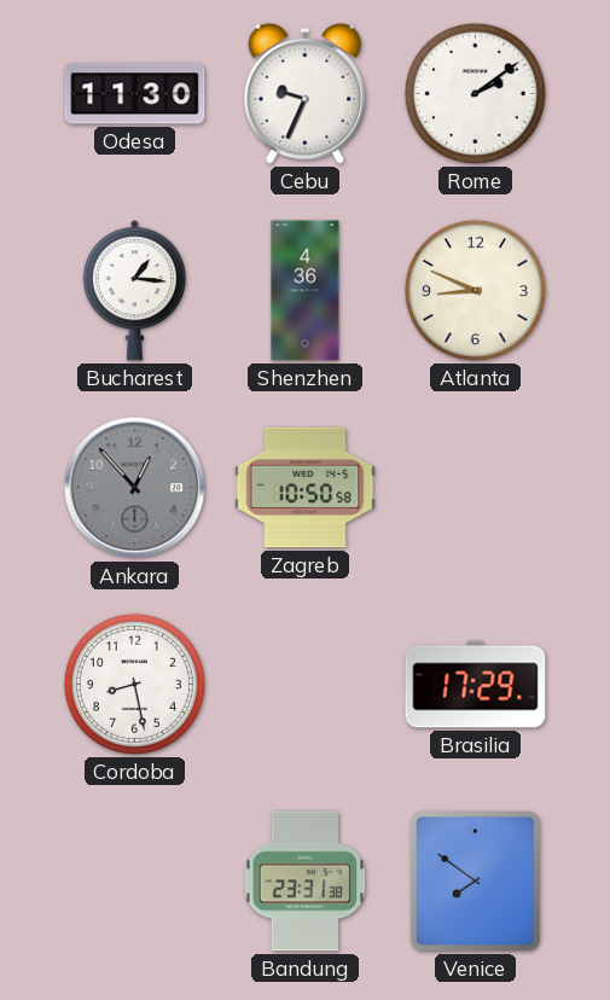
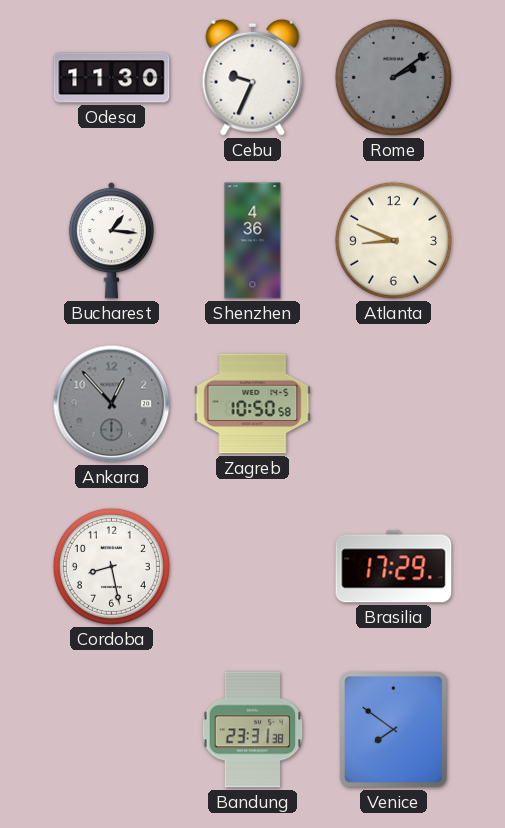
Rome dial: white -> grey
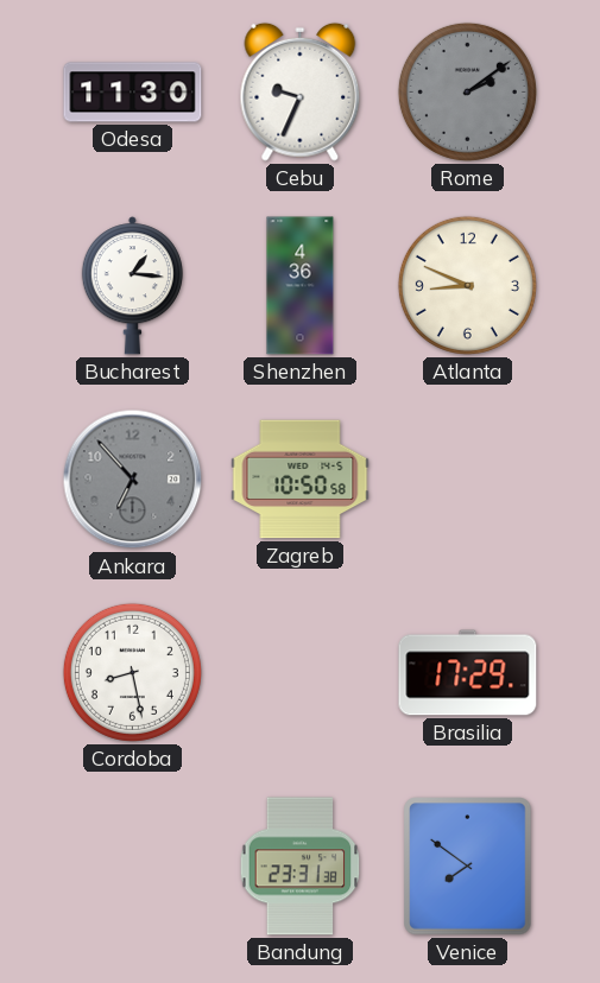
Ankara: 12:53 -> 6:53
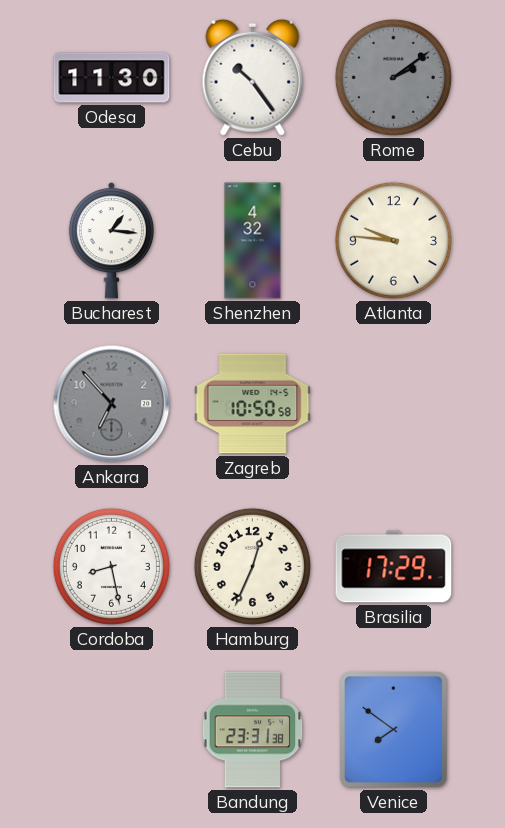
Cebu: 9:34 -> 10:24
Shenzhen: 4:36 -> 4:32
Atlanta: 8:49 -> 9:46
Hamburg: none -> 12:34
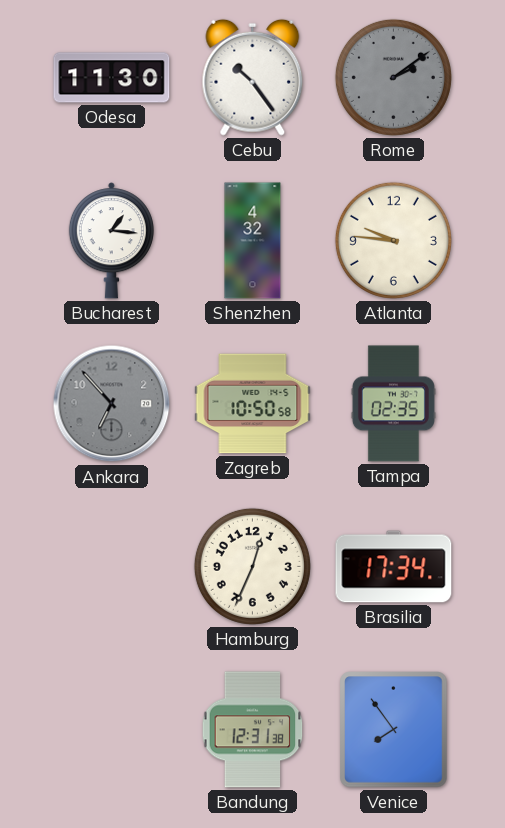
Tampa: none -> 02:35
Cordoba: 8:28 -> none
Brasilia: 17:29 -> 17:34
Bandung: 23:31 -> 12:31
Venice: 7:51 -> 7:54
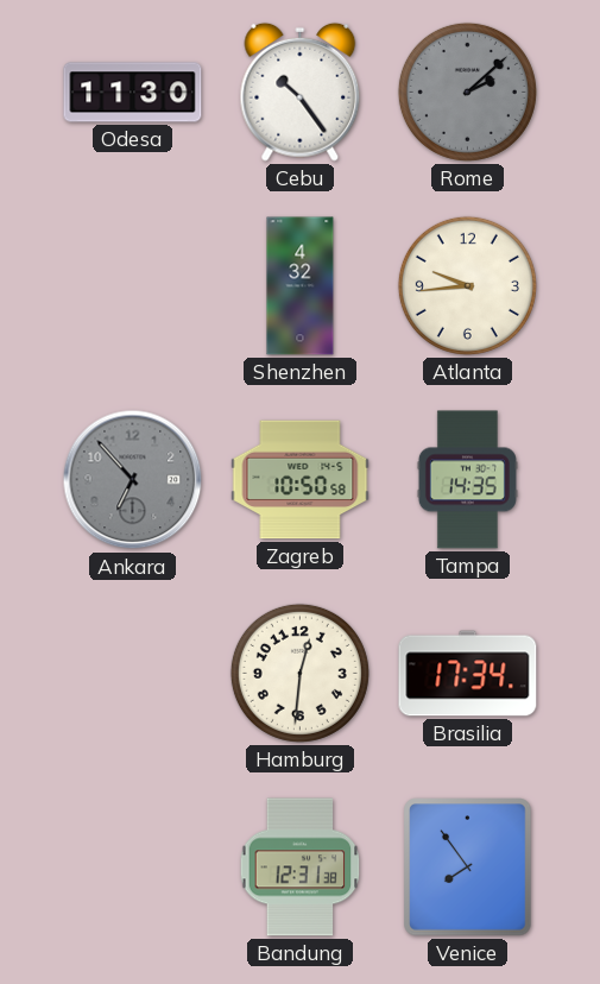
Rome: 2:09 -> 2:08
Bucharest: 1:16 -> none
Atlanta: 9:46 -> 9:44
Tampa: 02:35 -> 14:35
Hamburg: 12:34 -> 12:31
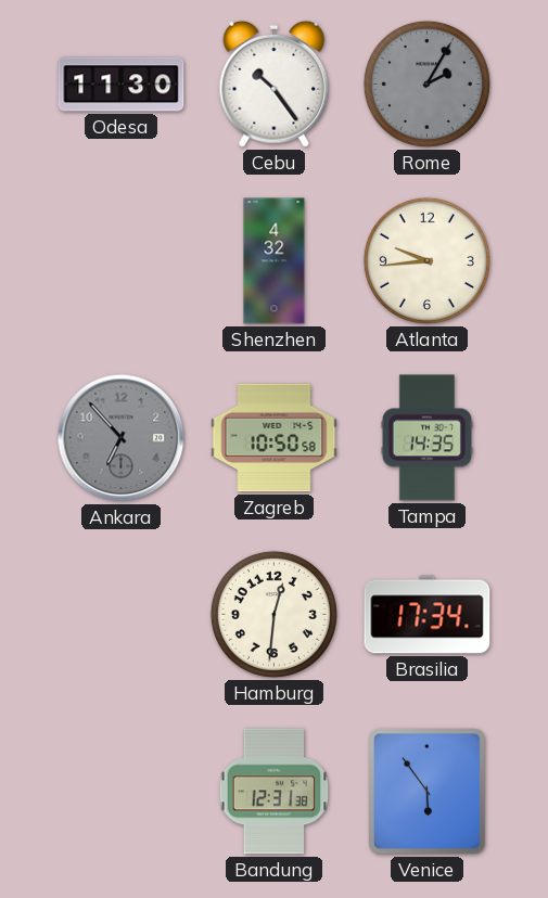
Rome: 2:08 -> 2:05
Venice: 7:54 -> 5:54
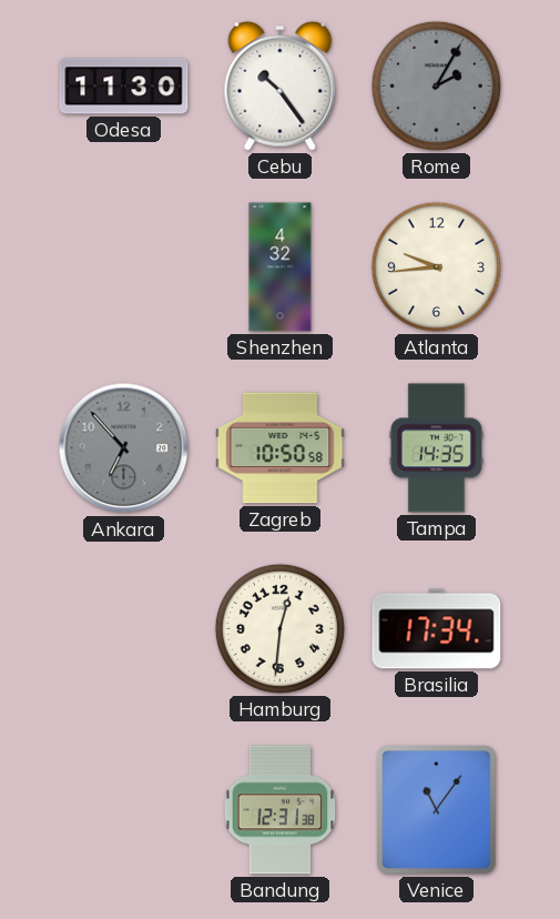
Venice: 5:54 -> 11:06
